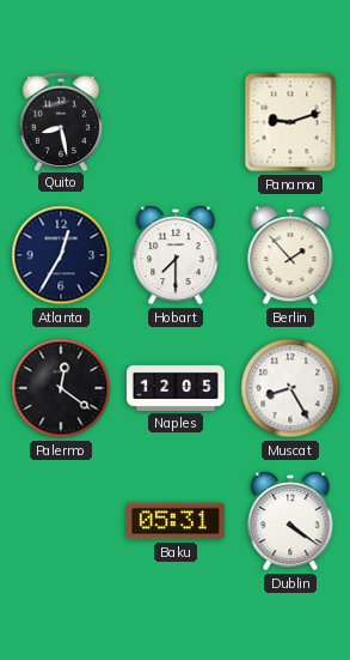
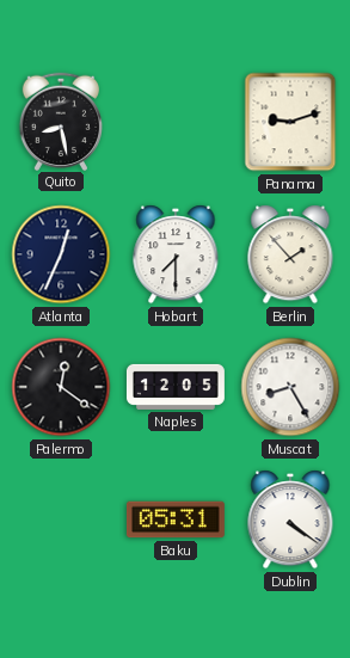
Atlanta: 12:35 -> 12:34
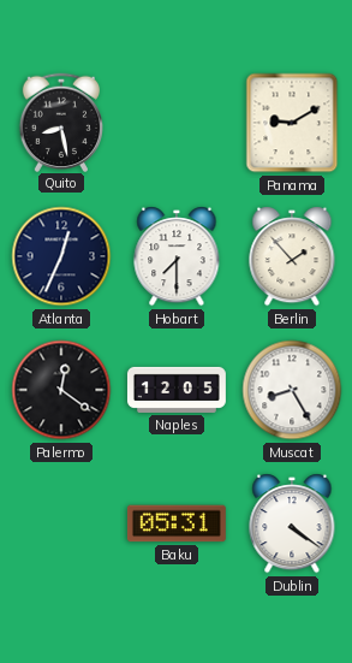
Panama: 9:12 -> 9:10
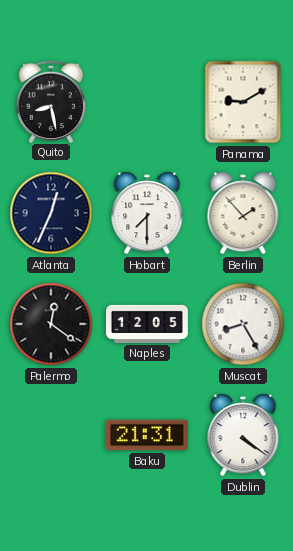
Baku: 05:31 -> 21:31
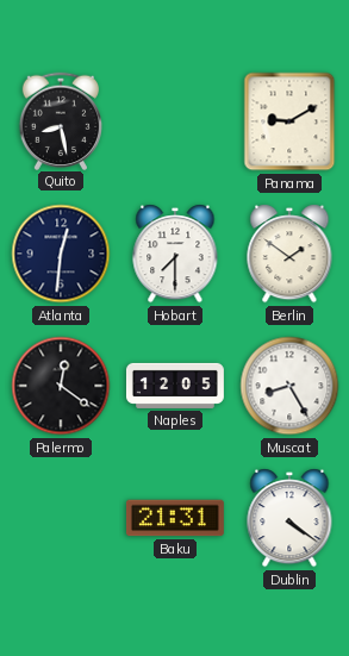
Atlanta: 12:34 -> 12:31
Berlin: 1:53 -> 1:51
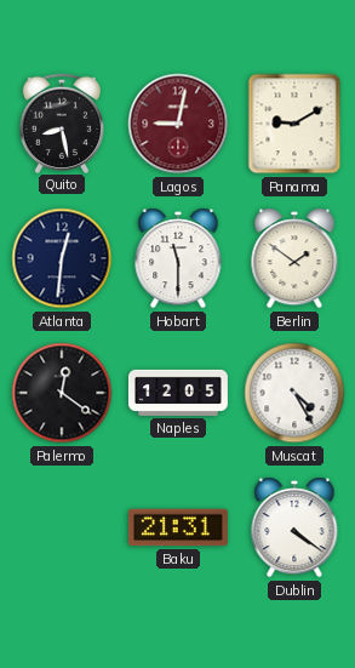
Lagos: none -> 9:02
Hobart: 7:30 -> 11:30
Muscat: 8:25 -> 4:25
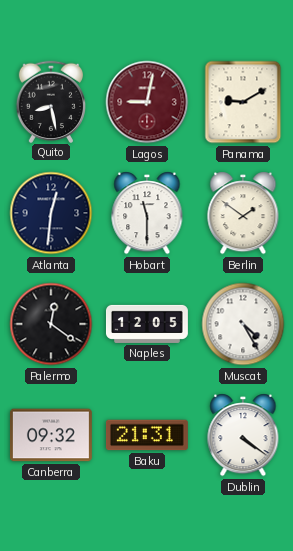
Canberra: none -> 09:32
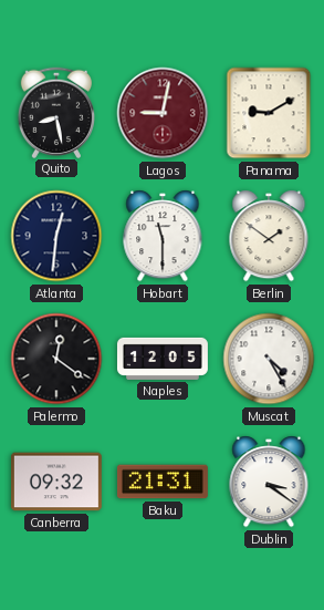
Dublin: 4:21 -> 3:21
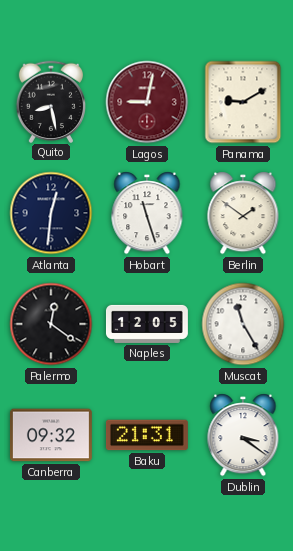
Hobart: 11:30 -> 11:27
Muscat: 4:25 -> 11:25
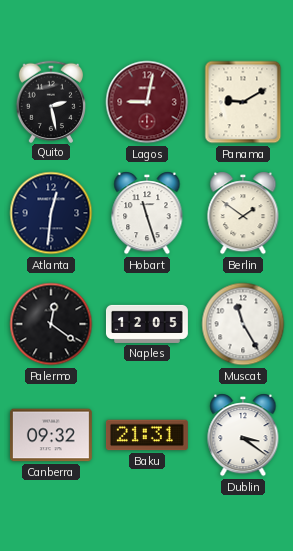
Quito: 8:28 -> 2:28
